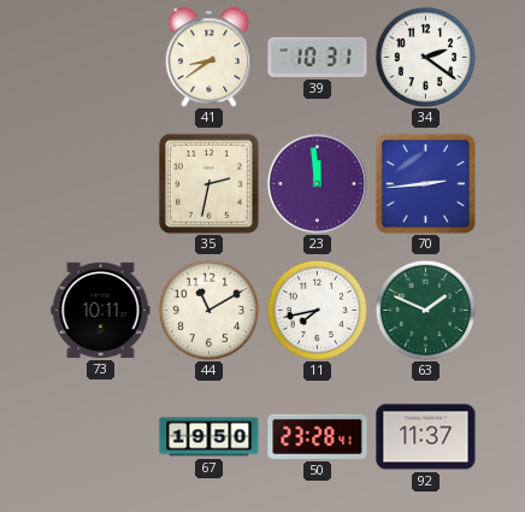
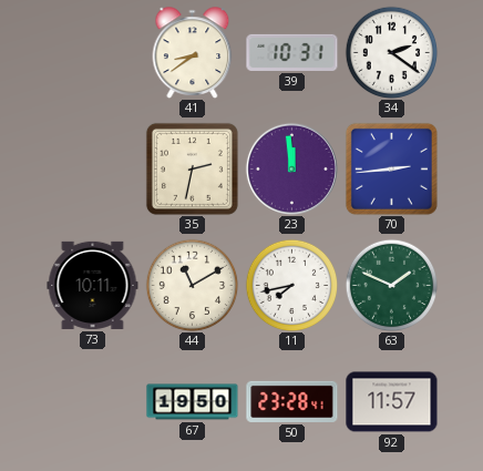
92: 11:37 -> 11:57
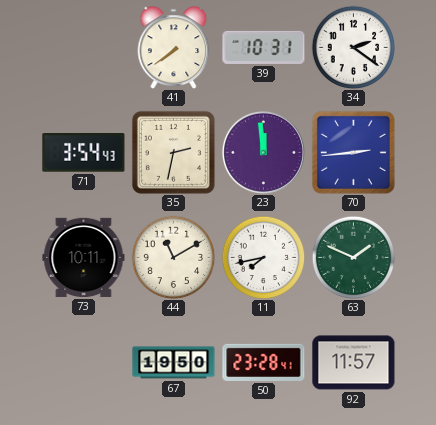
41: 8:39 -> 7:39
71: none -> 3:54
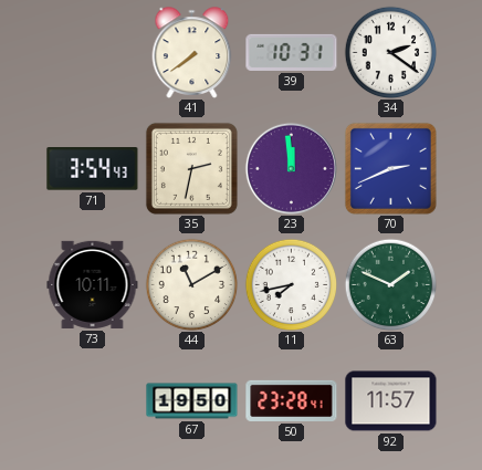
70: 2:44 -> 2:41
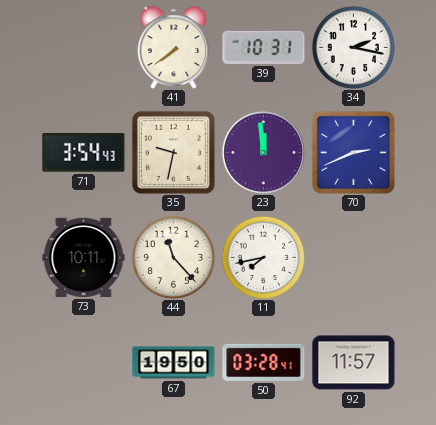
34: 2:21 -> 2:17
35: 2:32 -> 9:32
44: 11:10 -> 11:23
63: 1:49 -> none
50: 23:28 -> 03:28
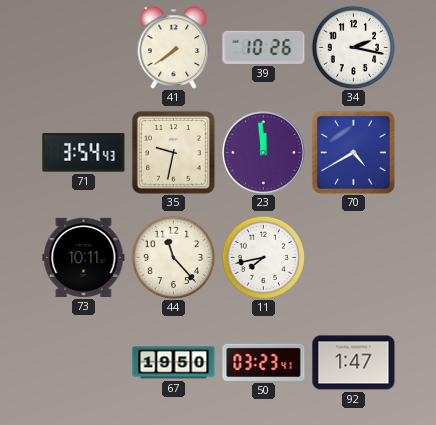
39: 10:31 -> 10:26
70: 2:41 -> 4:40
50: 03:28 -> 03:23
92: 11:57 -> 1:47
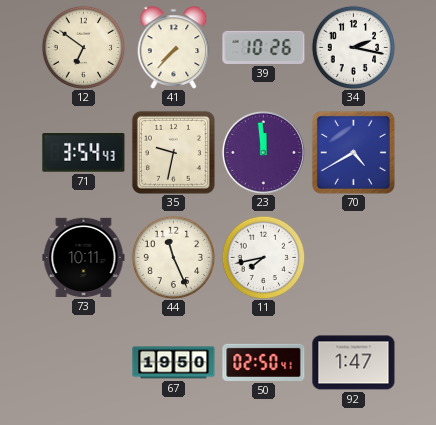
12: none -> 6:51
41: 7:39 -> 7:37
44: 11:23 -> 11:26
50: 03:23 -> 02:50
